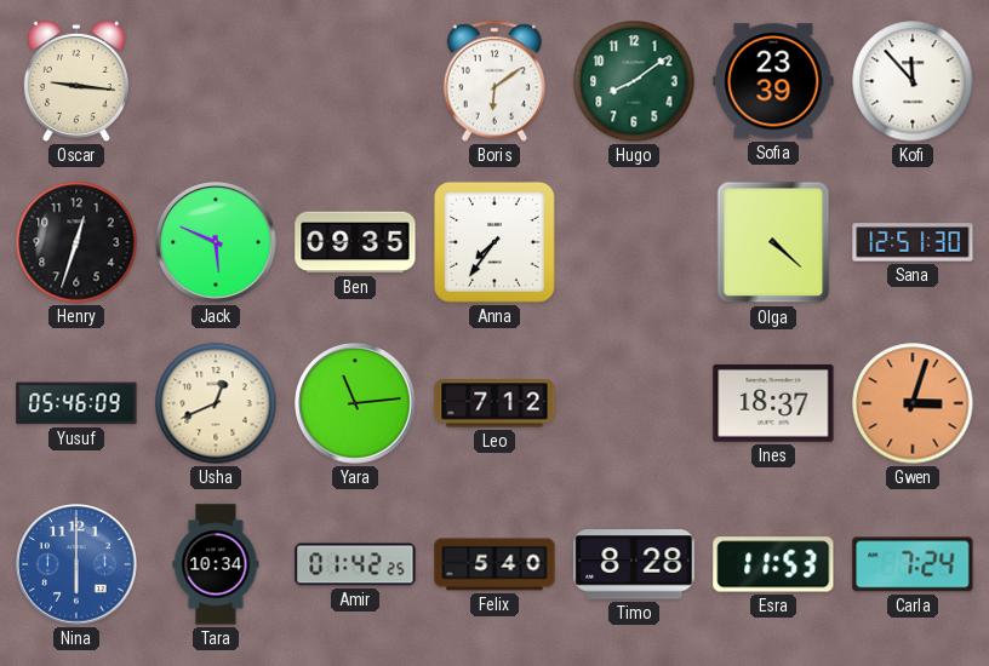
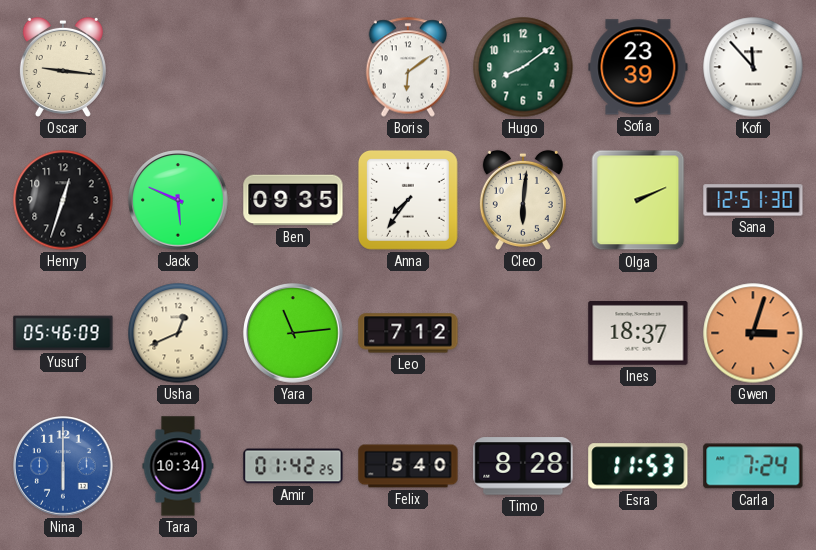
Cleo: none -> 6:01
Olga: 4:22 -> 2:11
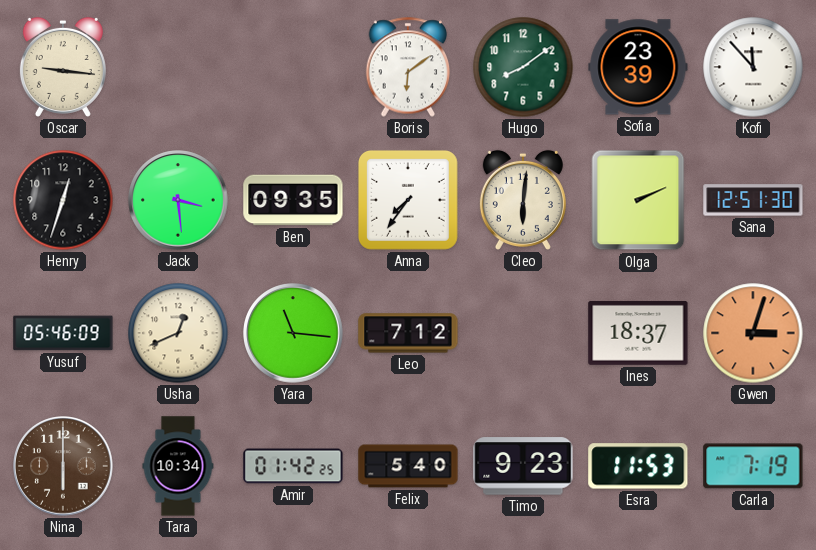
Jack: 5:49 -> 3:29
Yara: 11:14 -> 11:16
Nina dial: blue -> brown
Timo: 8:28 -> 9:23
Carla: 7:24 -> 7:19
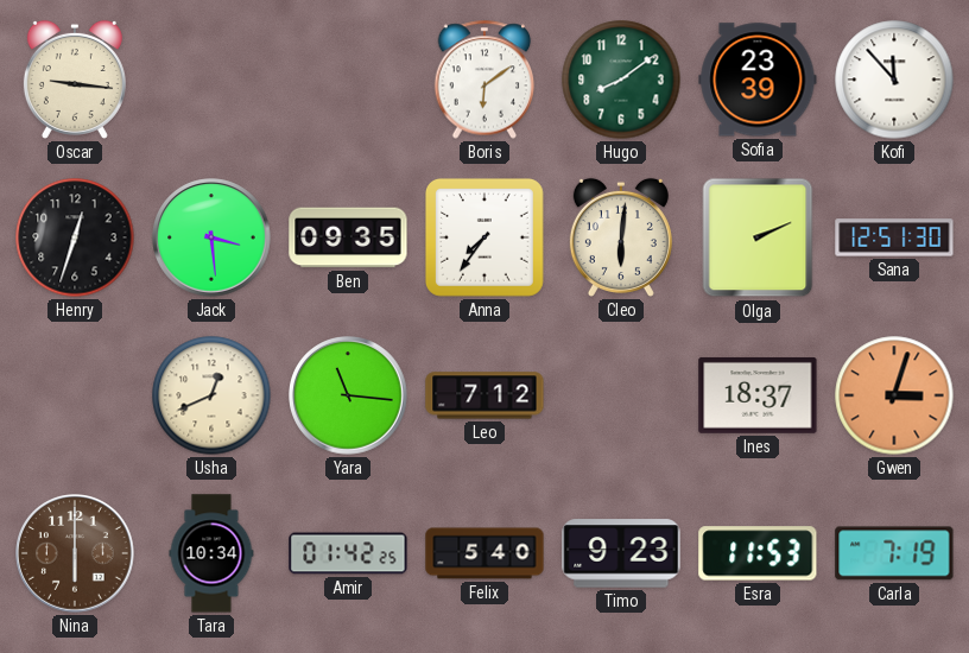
Yusuf: 05:46 -> none
